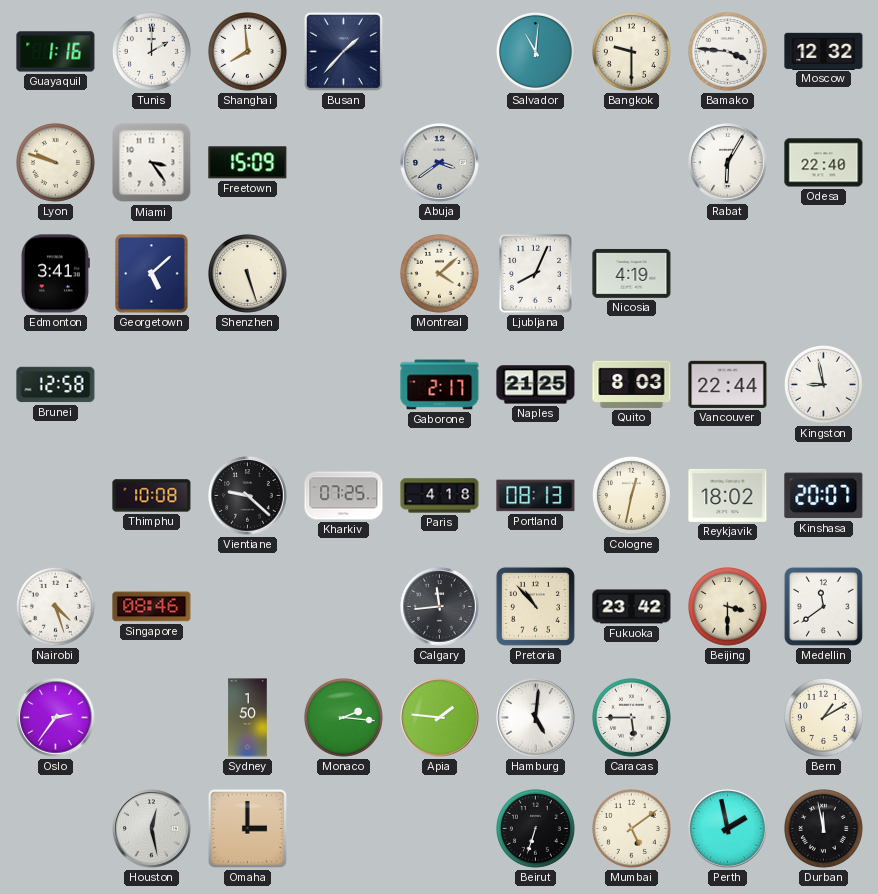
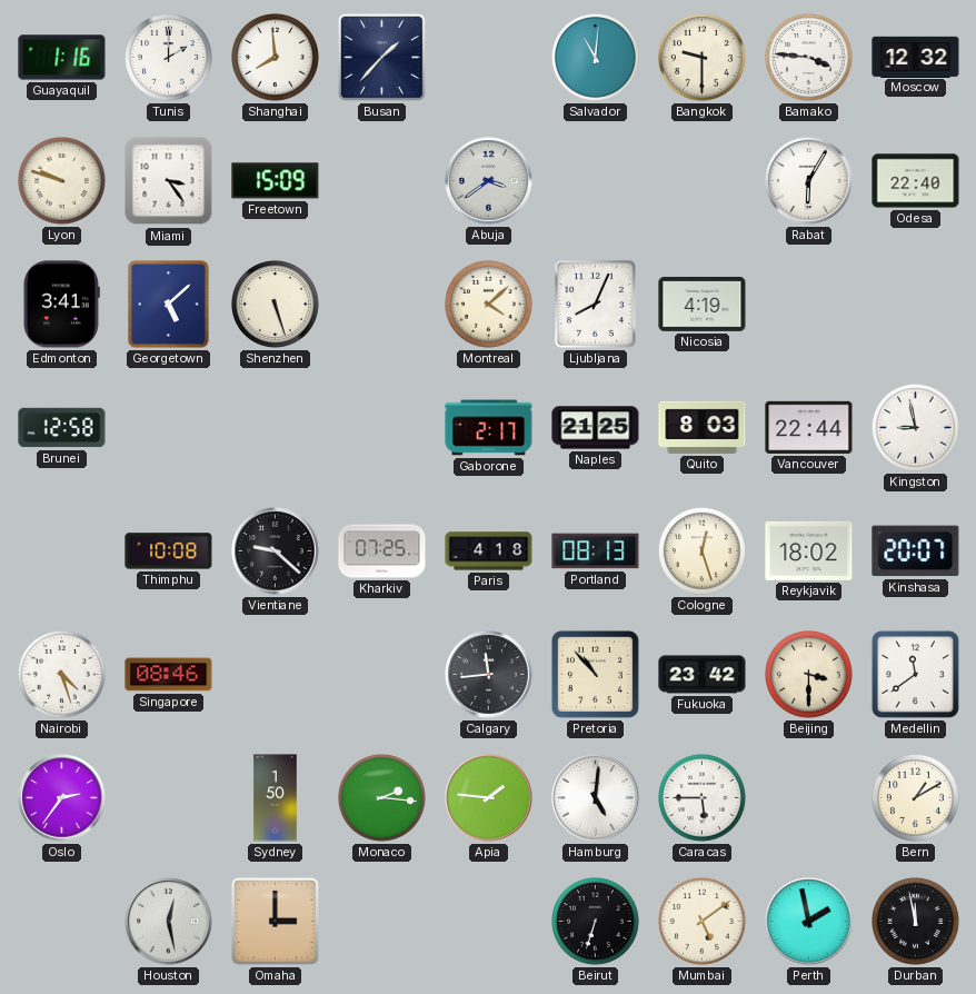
Cologne: 12:32 -> 12:27
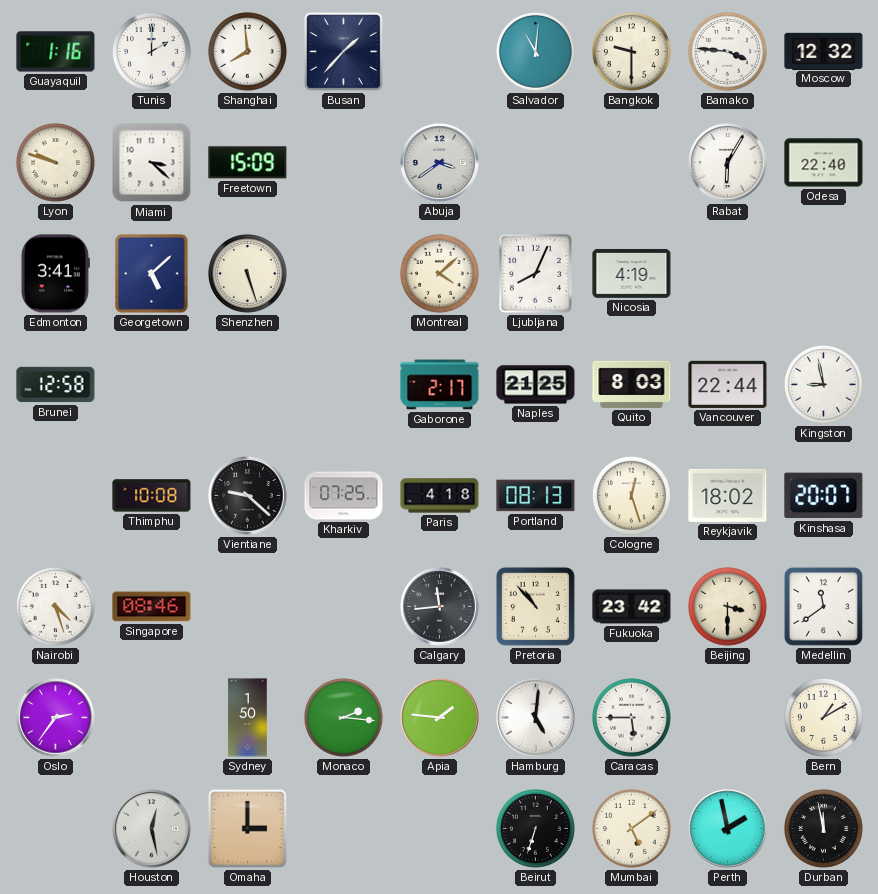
Miami: 3:24 -> 3:22
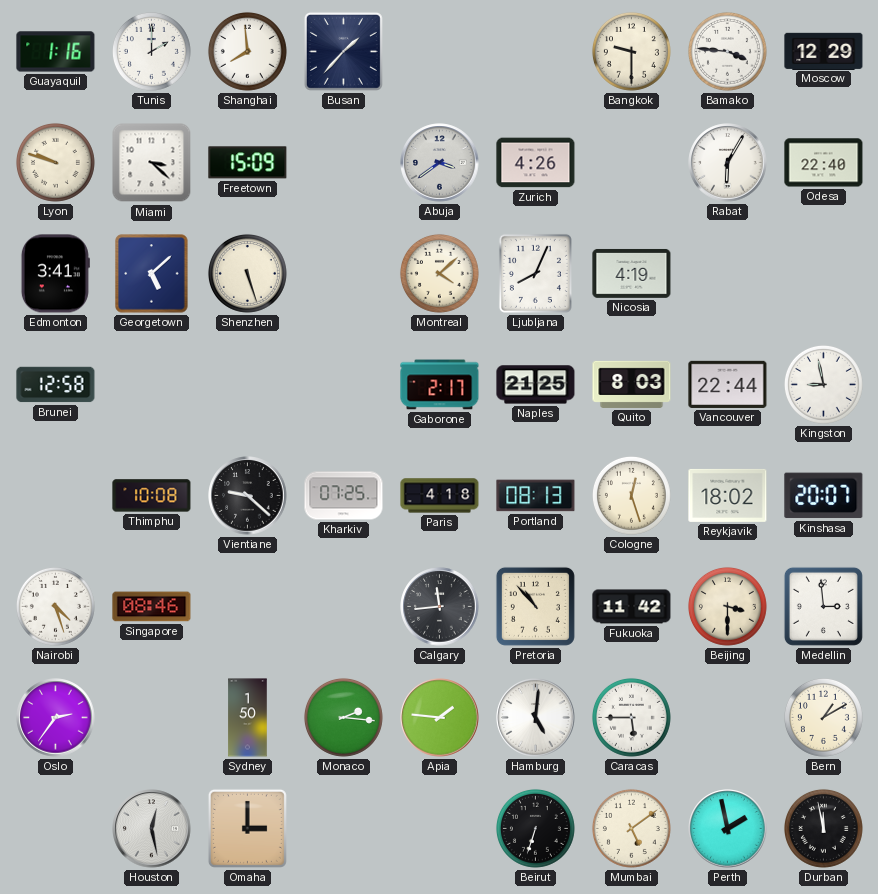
Salvador: 11:01 -> none
Moscow: 12:32 -> 12:29
Zurich: none -> 4:26
Fukuoka: 23:42 -> 11:42
Medellin: 11:39 -> 2:59
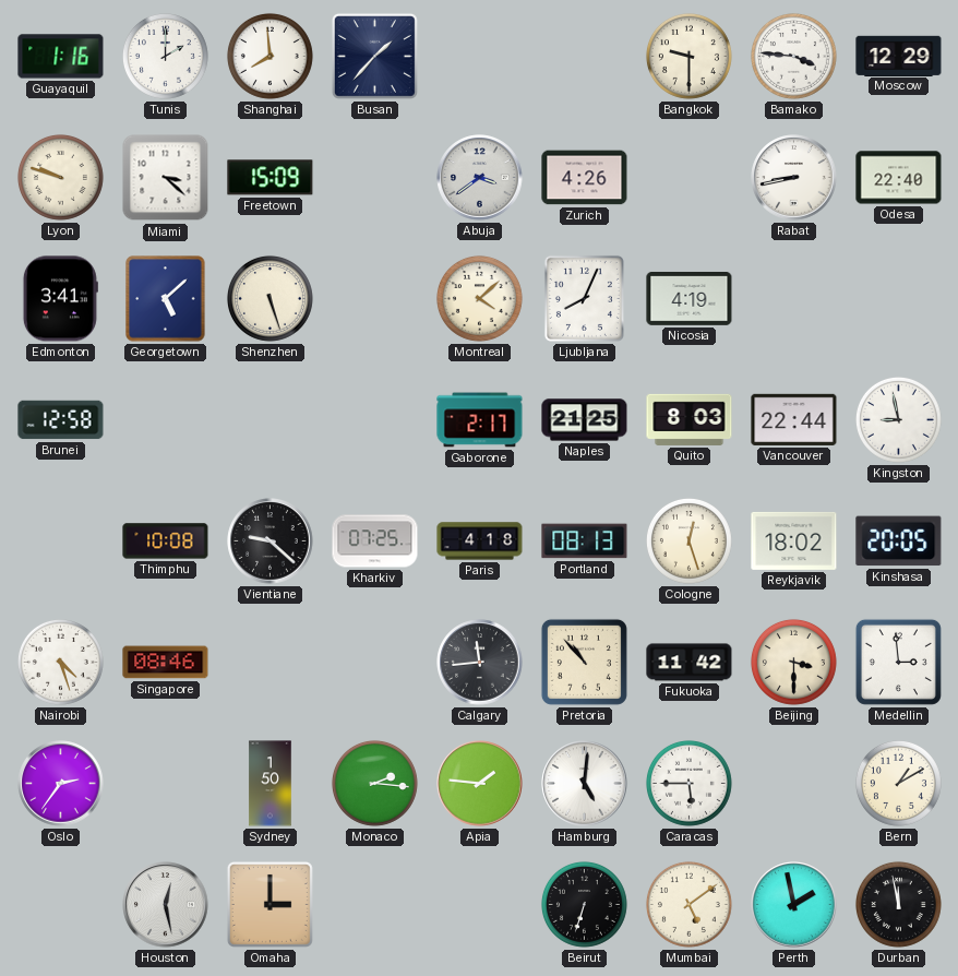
Rabat: 6:05 -> 8:43
Kinshasa: 20:07 -> 20:05
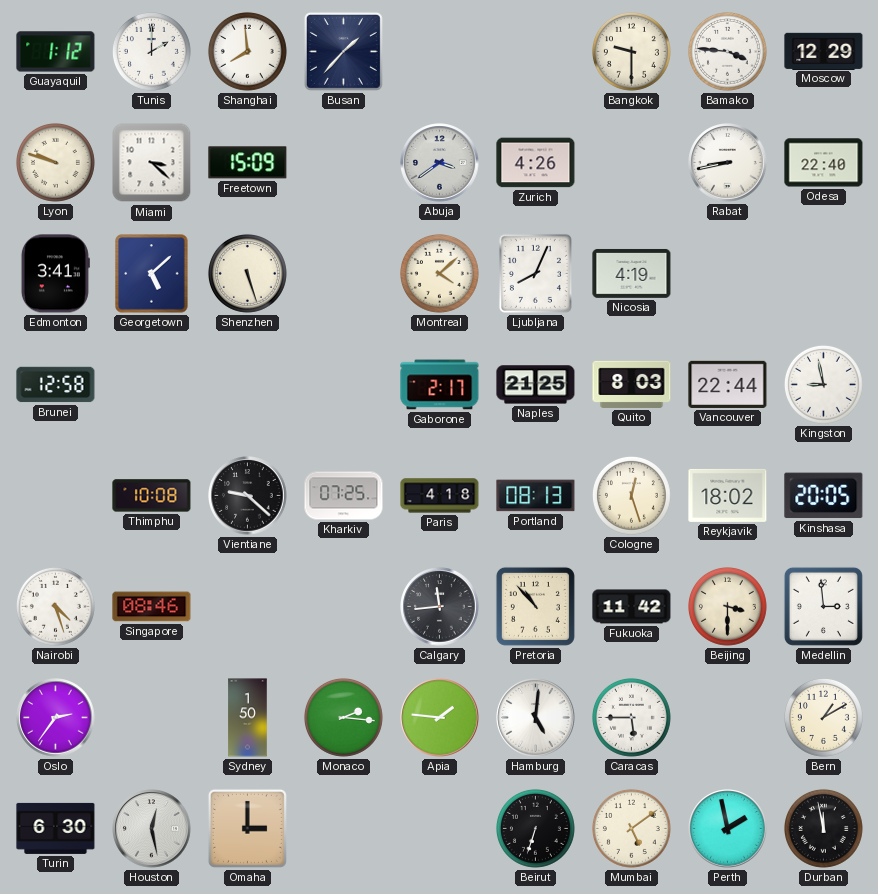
Guayaquil: 1:16 -> 1:12
Turin: none -> 6:30
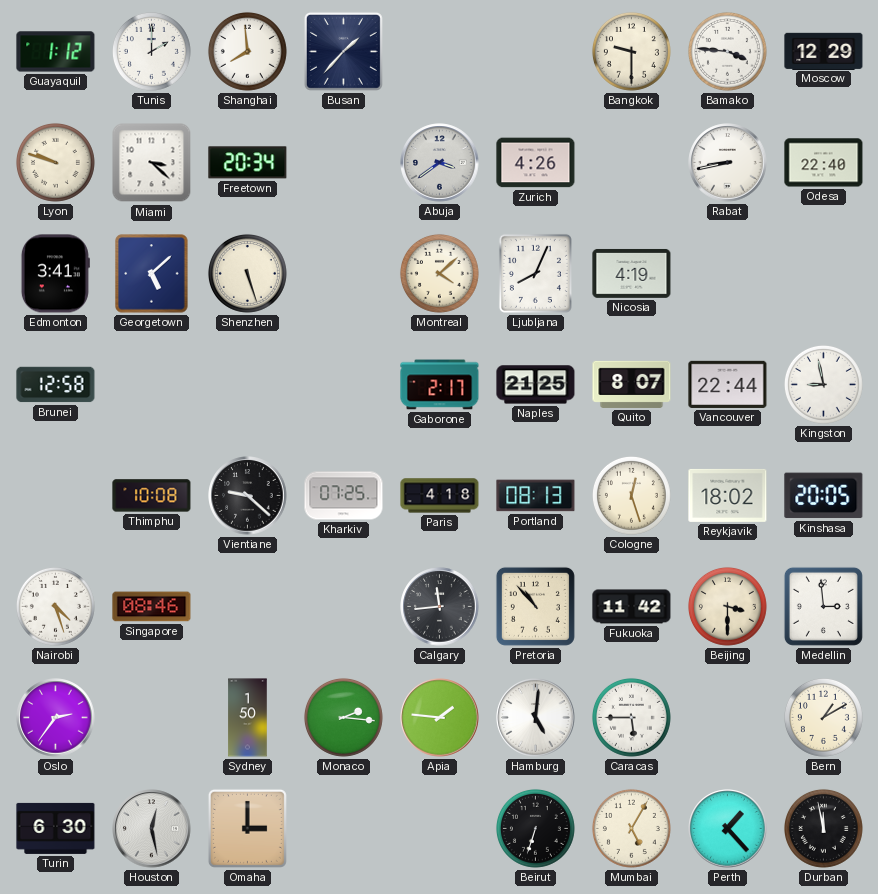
Freetown: 15:09 -> 20:34
Quito: 8:03 -> 8:07
Mumbai: 5:09 -> 5:05
Perth: 1:58 -> 1:23
